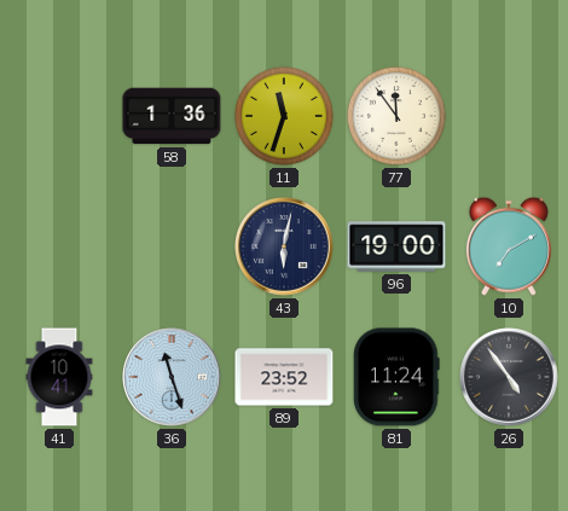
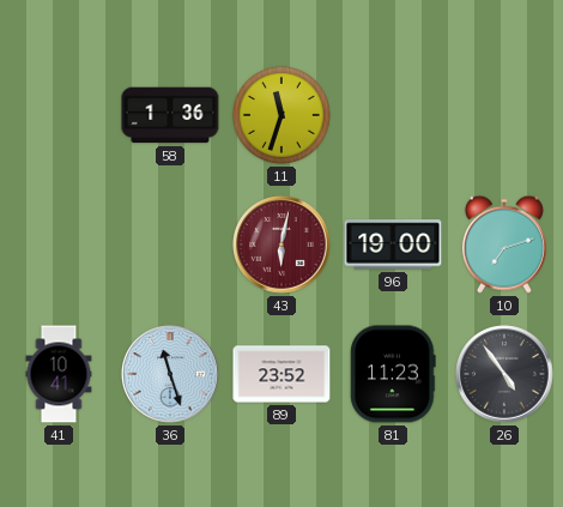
77: 11:54 -> none
43 dial: navy -> burgundy
10: 7:10 -> 7:12
81: 11:24 -> 11:23
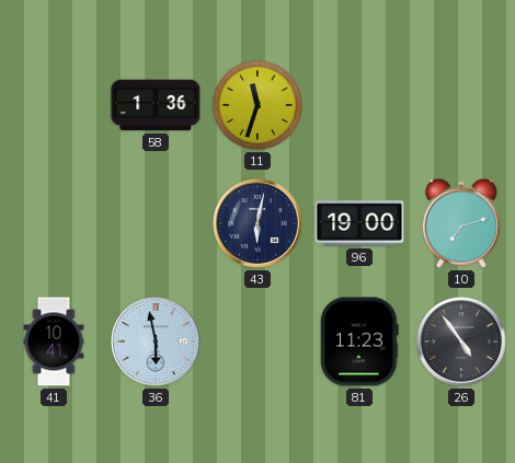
43 dial: burgundy -> navy
36: 11:27 -> 5:58
89: 23:52 -> none
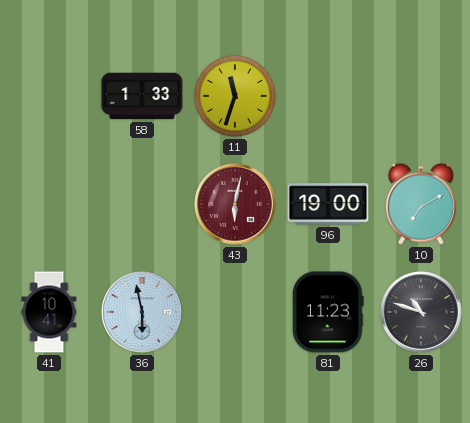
58: 1:36 -> 1:33
43 dial: navy -> burgundy
10: 7:12 -> 7:10
26: 4:54 -> 10:48
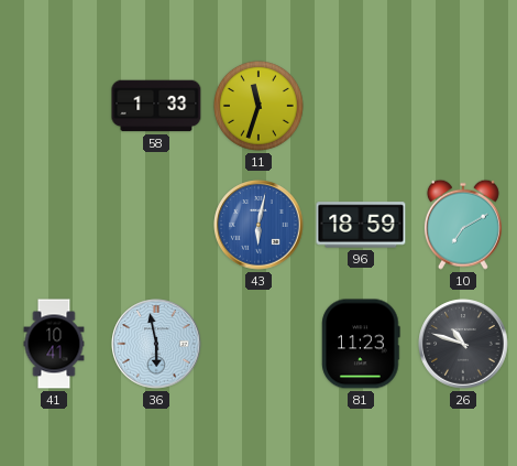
43 dial: burgundy -> blue
96: 19:00 -> 18:59
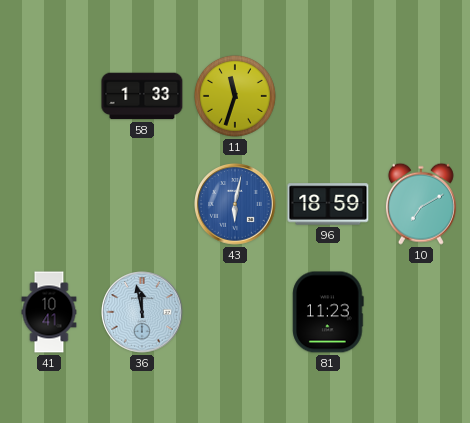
36: 5:58 -> 11:58
26: 10:48 -> none
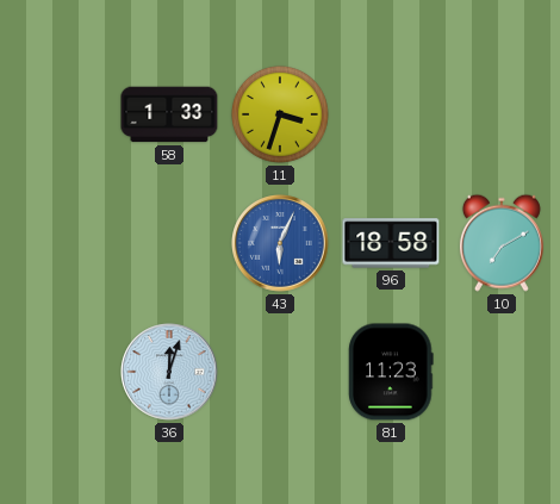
11: 11:33 -> 3:33
43: 6:02 -> 6:04
96: 18:59 -> 18:58
41: 10:41 -> none
36: 11:58 -> 12:03
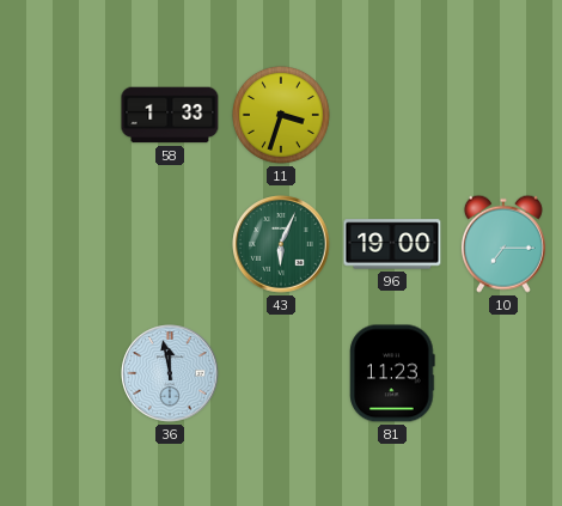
43 dial: blue -> green
96: 18:58 -> 19:00
10: 7:10 -> 7:15
36: 12:03 -> 11:58
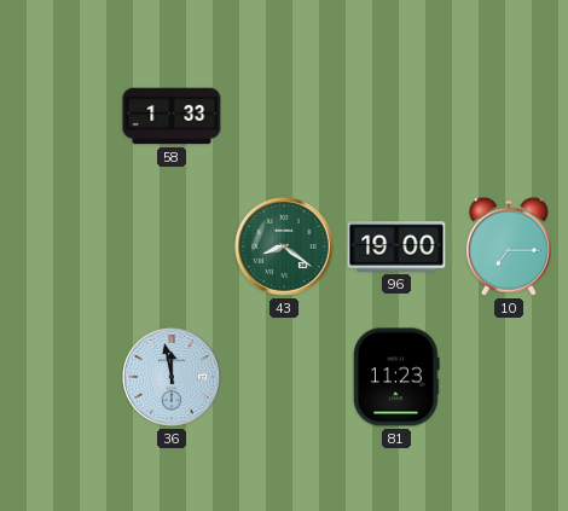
11: 3:33 -> none
43: 6:04 -> 8:21
